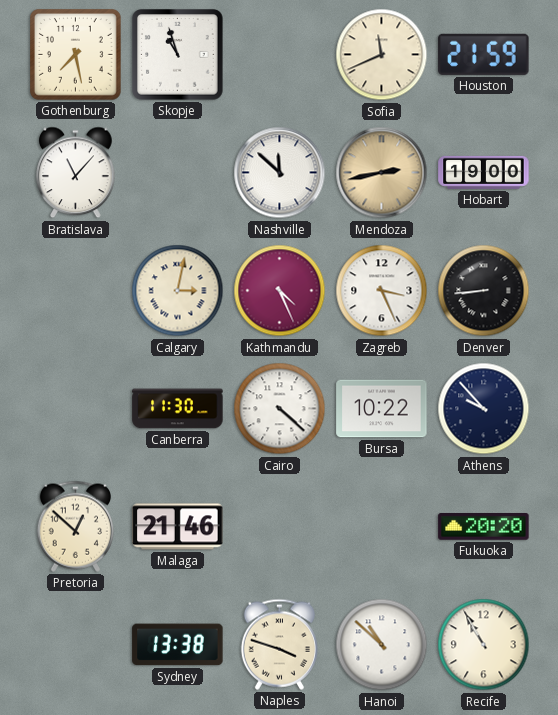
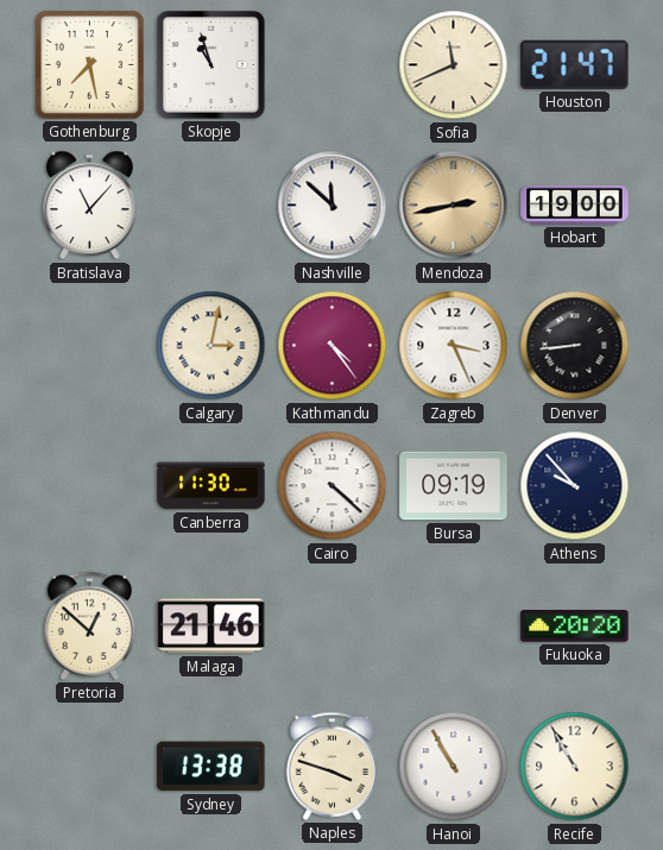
Houston: 21:59 -> 21:47
Kathmandu: 4:26 -> 4:24
Bursa: 10:22 -> 09:19
Hanoi: 10:52 -> 10:55
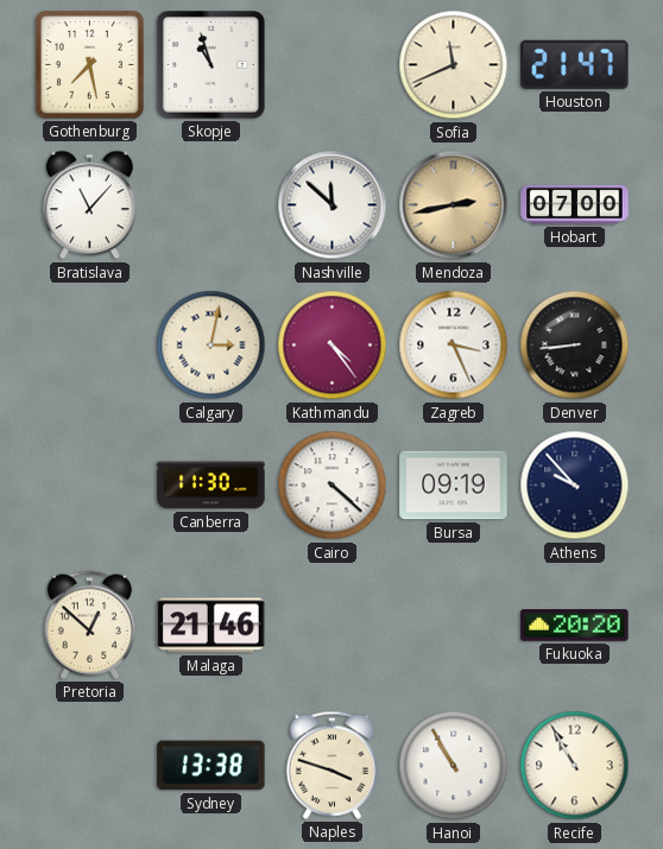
Hobart: 19:00 -> 07:00
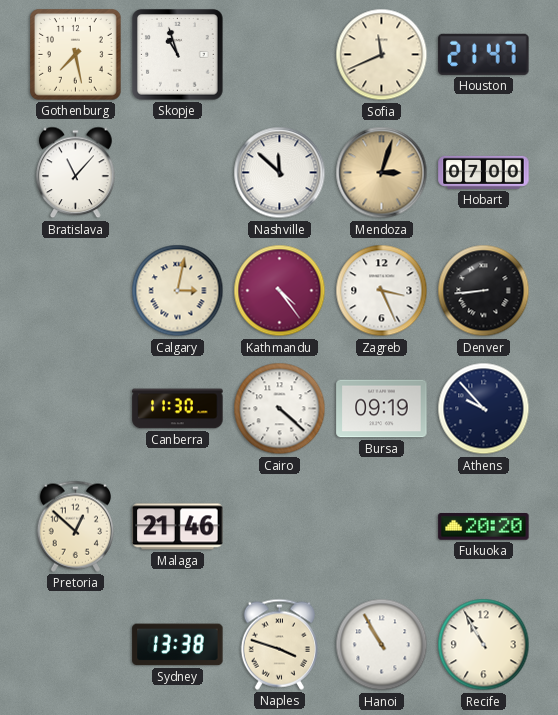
Mendoza: 2:43 -> 3:03
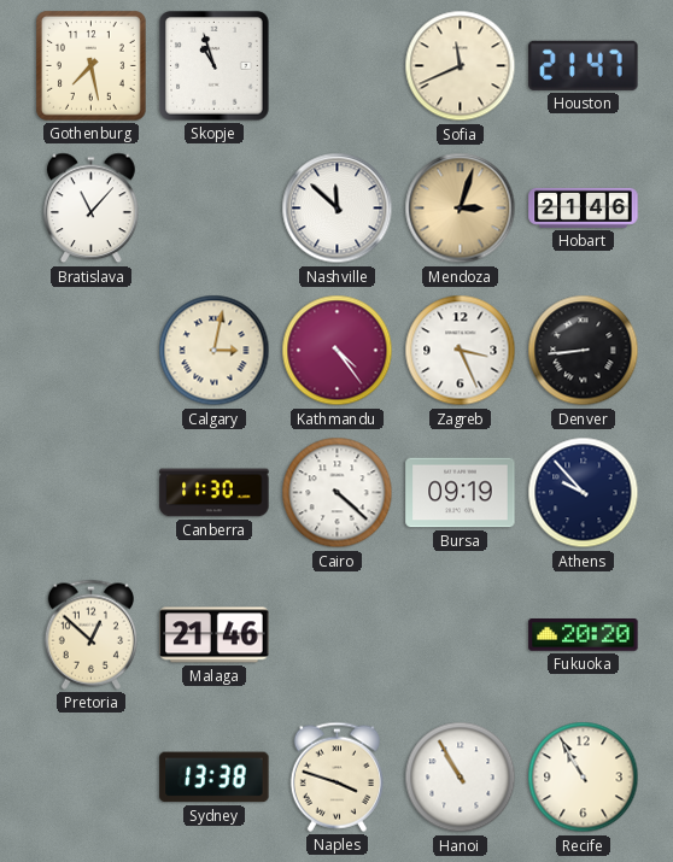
Hobart: 07:00 -> 21:46
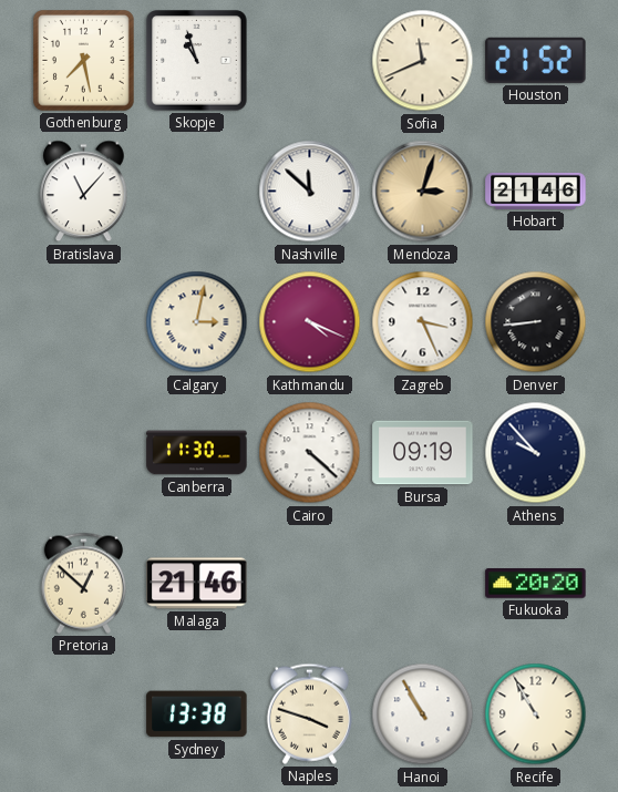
Houston: 21:47 -> 21:52
Kathmandu: 4:24 -> 4:19
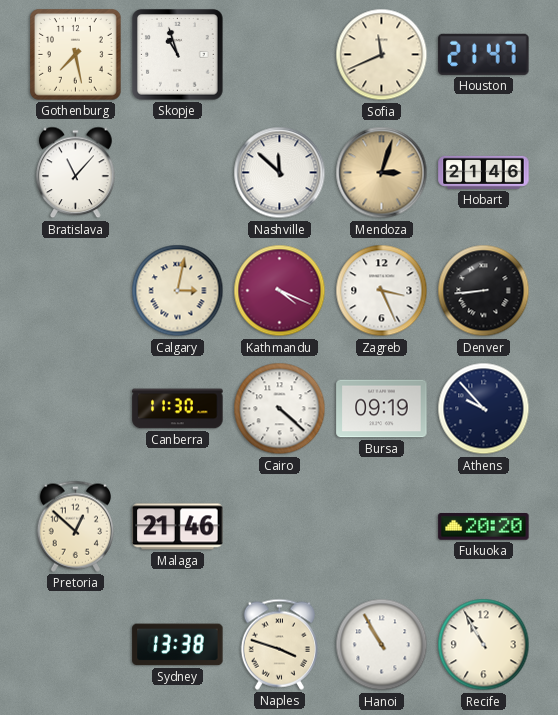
Houston: 21:52 -> 21:47
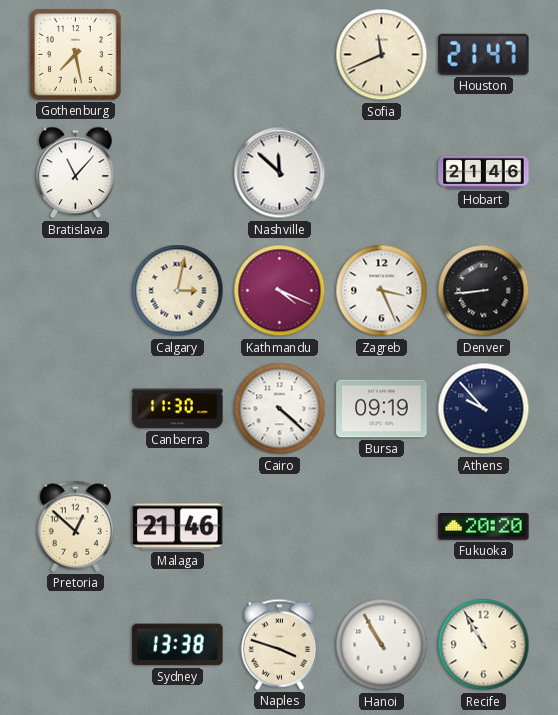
Skopje: 10:57 -> none
Mendoza: 3:03 -> none
